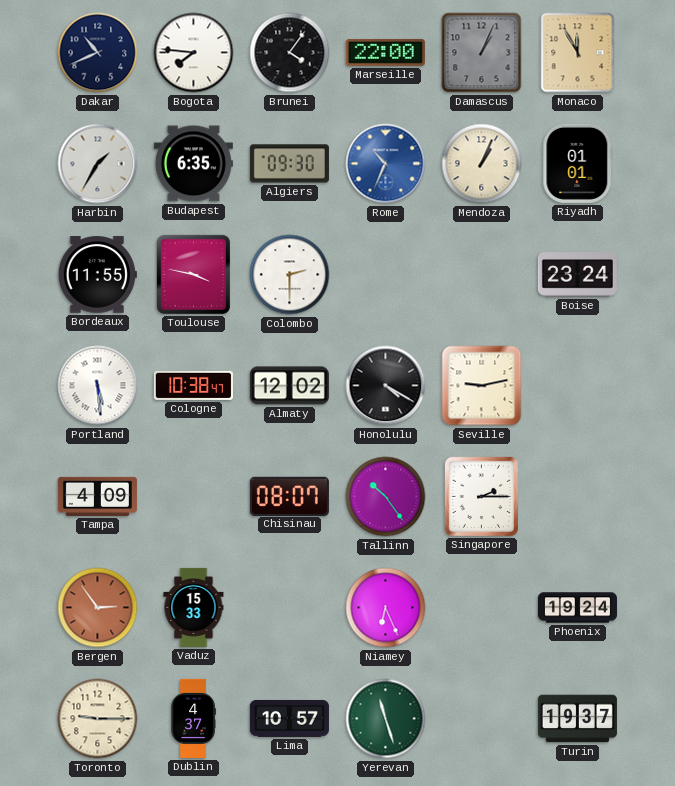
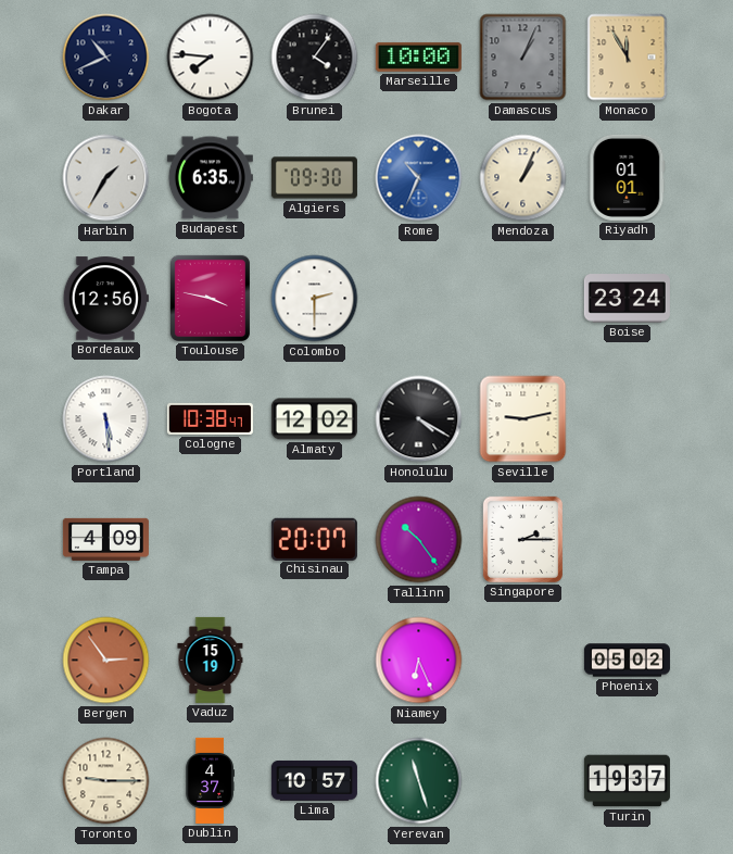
Marseille: 22:00 -> 10:00
Bordeaux: 11:55 -> 12:56
Chisinau: 08:07 -> 20:07
Vaduz: 15:33 -> 15:19
Phoenix: 19:24 -> 05:02
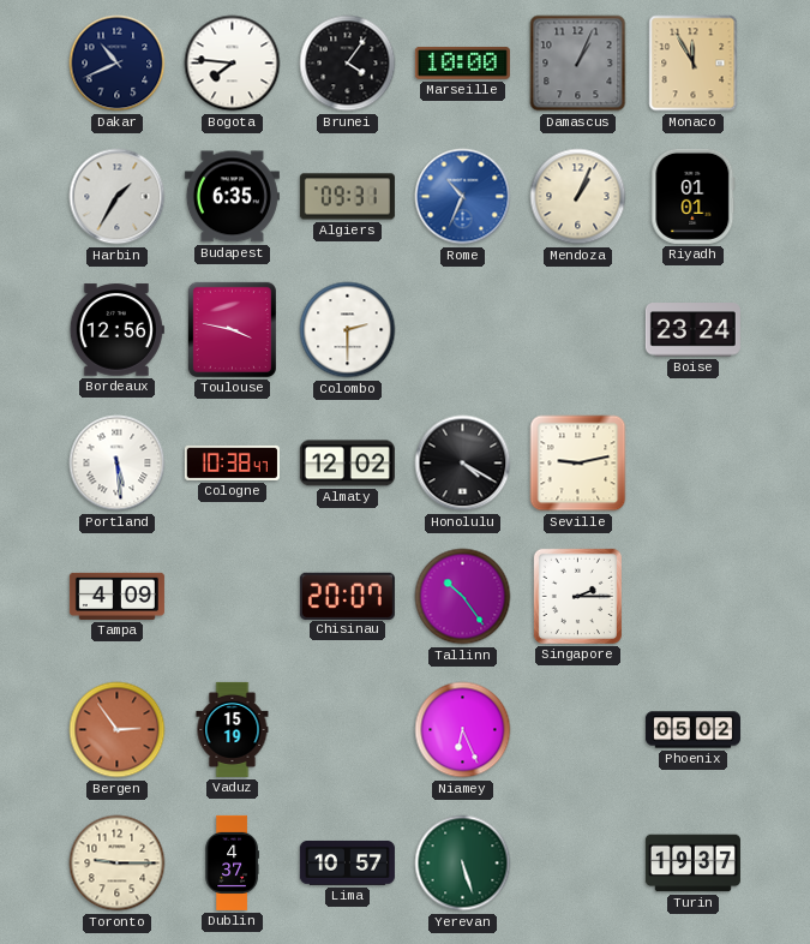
Algiers: 09:30 -> 09:31
Yerevan: 11:27 -> 5:27
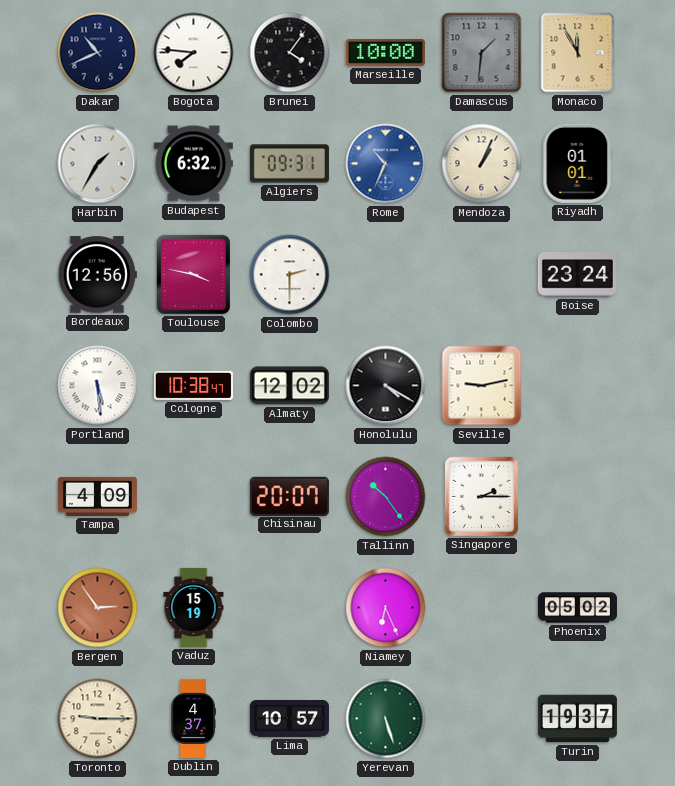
Damascus: 1:04 -> 1:31
Budapest: 6:35 -> 6:32
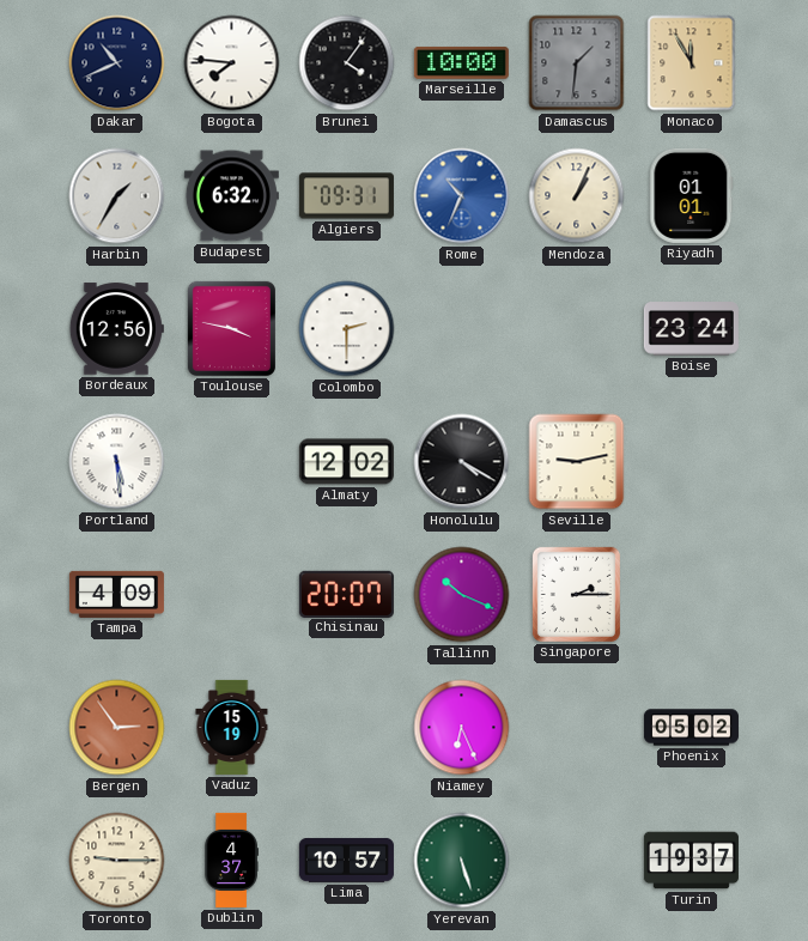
Cologne: 10:38 -> none
Tallinn: 10:24 -> 10:19
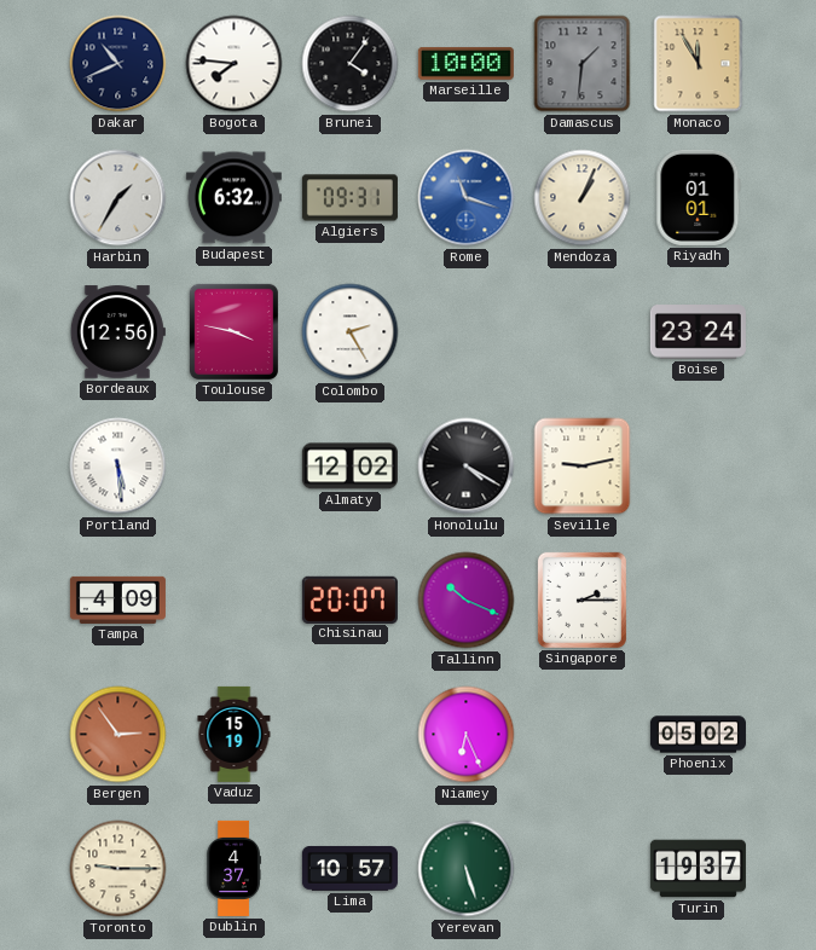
Rome: 10:34 -> 11:18
Colombo: 2:30 -> 2:25
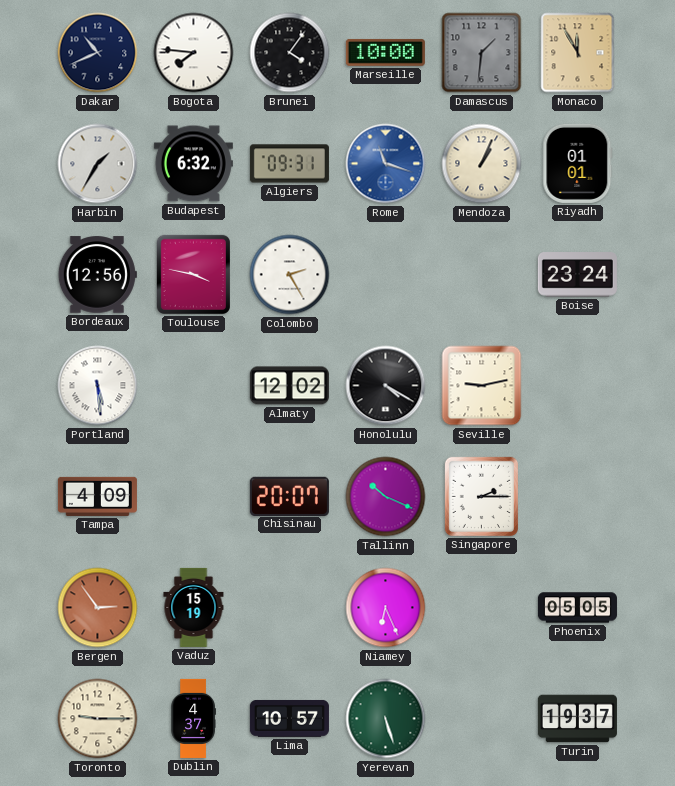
Phoenix: 05:02 -> 05:05
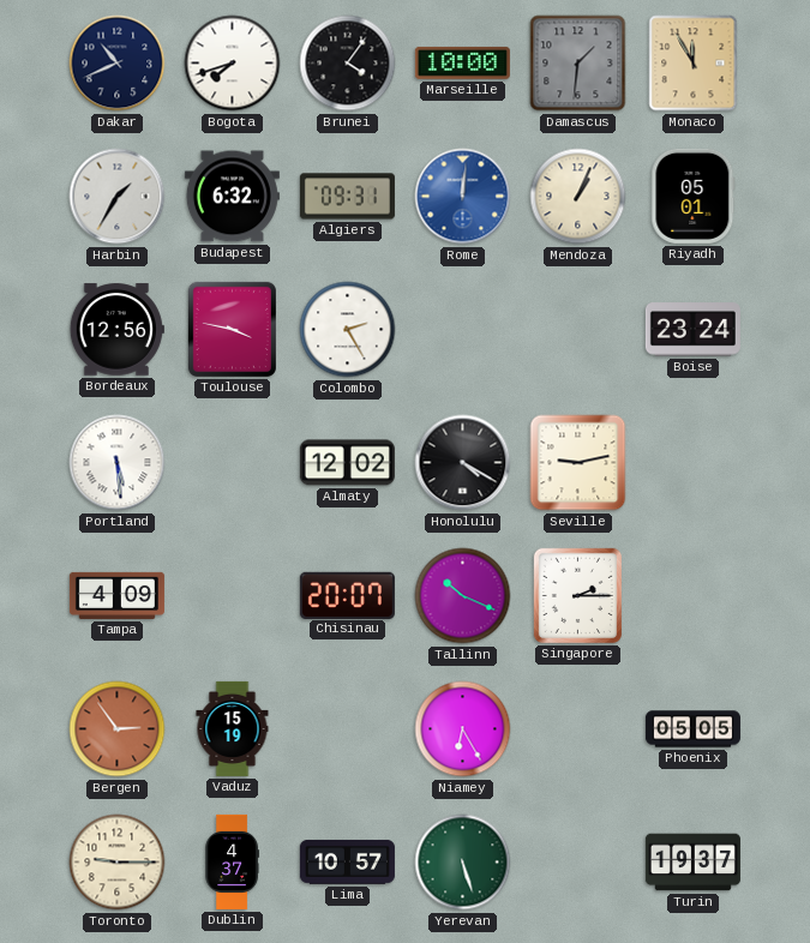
Bogota: 7:46 -> 7:42
Rome: 11:18 -> 12:01
Riyadh: 01:01 -> 05:01
Niamey: 6:26 -> 6:25
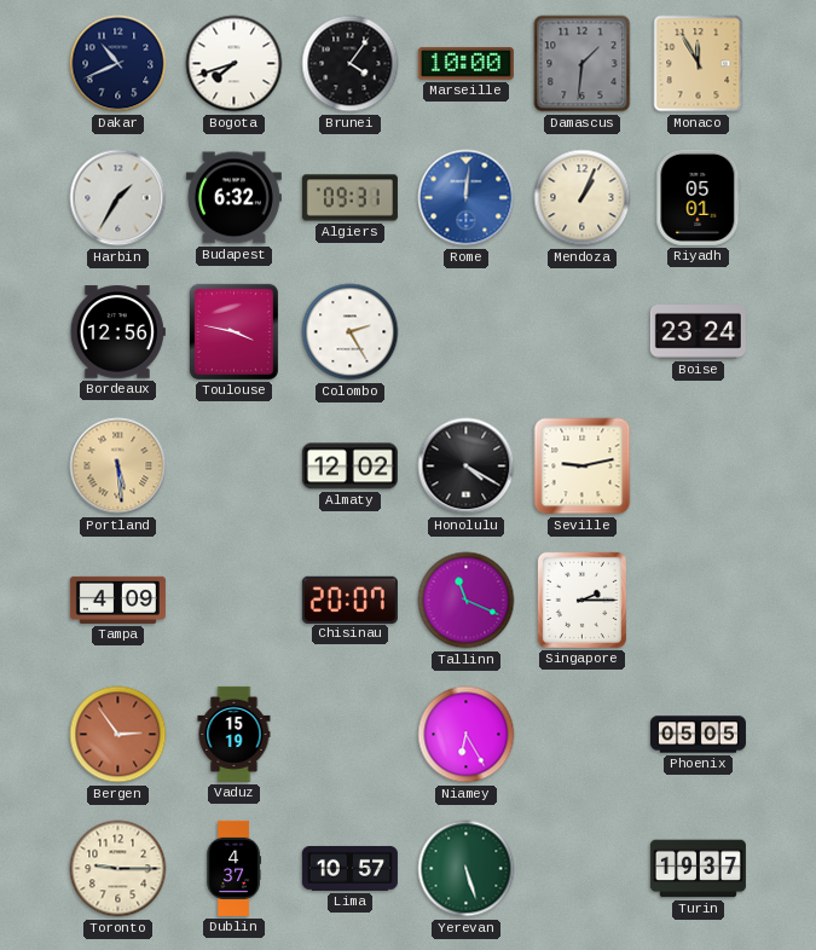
Portland dial: white -> champagne
Tallinn: 10:19 -> 11:19
